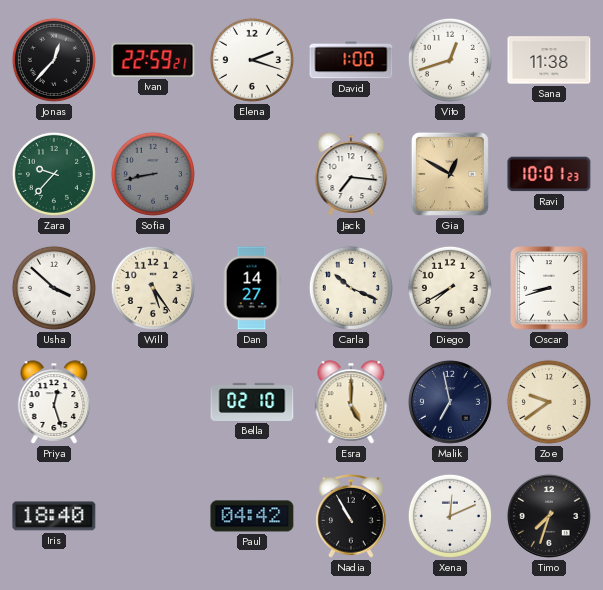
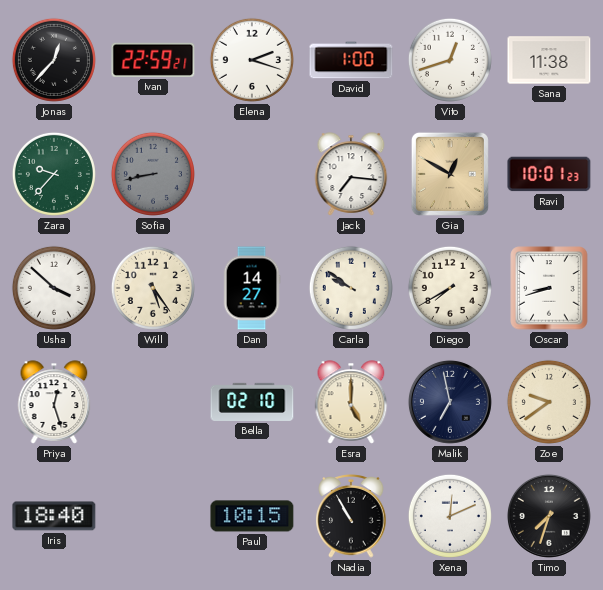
Carla: 10:19 -> 9:51
Paul: 04:42 -> 10:15
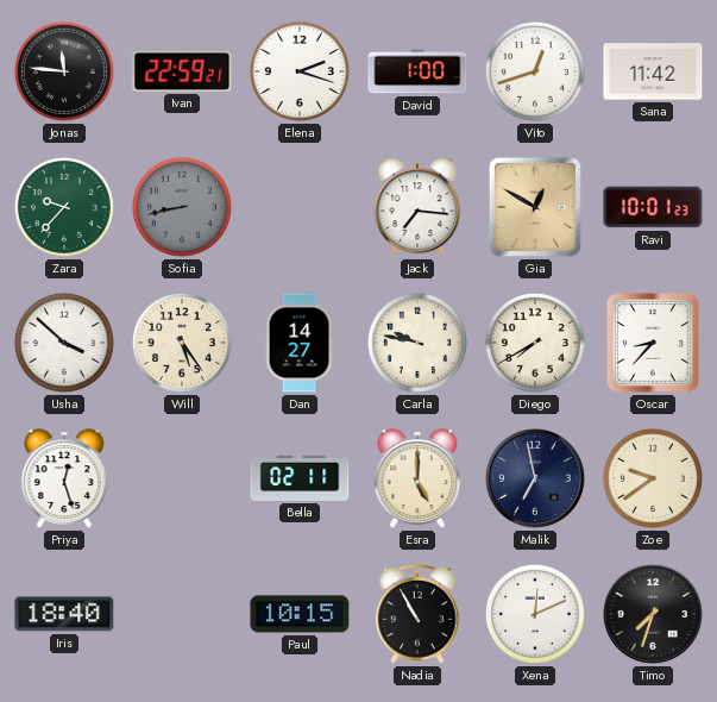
Jonas: 12:37 -> 11:46
Sana: 11:38 -> 11:42
Carla: 9:51 -> 9:47
Oscar: 8:42 -> 8:37
Bella: 02:10 -> 02:11
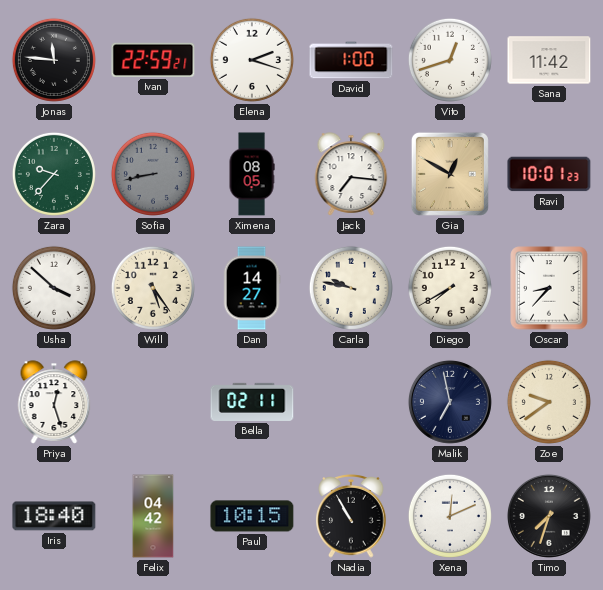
Ximena: none -> 08:05
Esra: 5:00 -> none
Felix: none -> 04:42
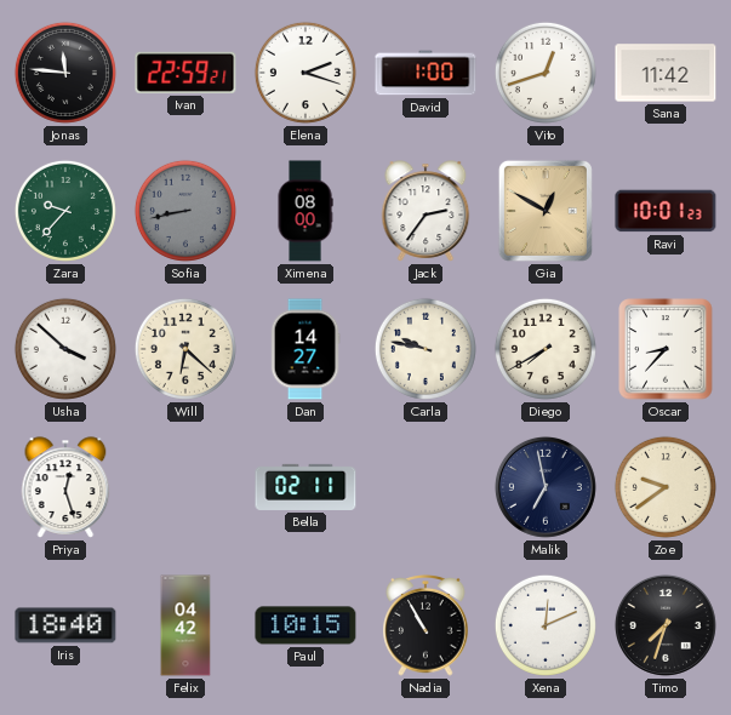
Ximena: 08:05 -> 08:00
Jack: 7:16 -> 2:36
Will: 5:24 -> 6:22
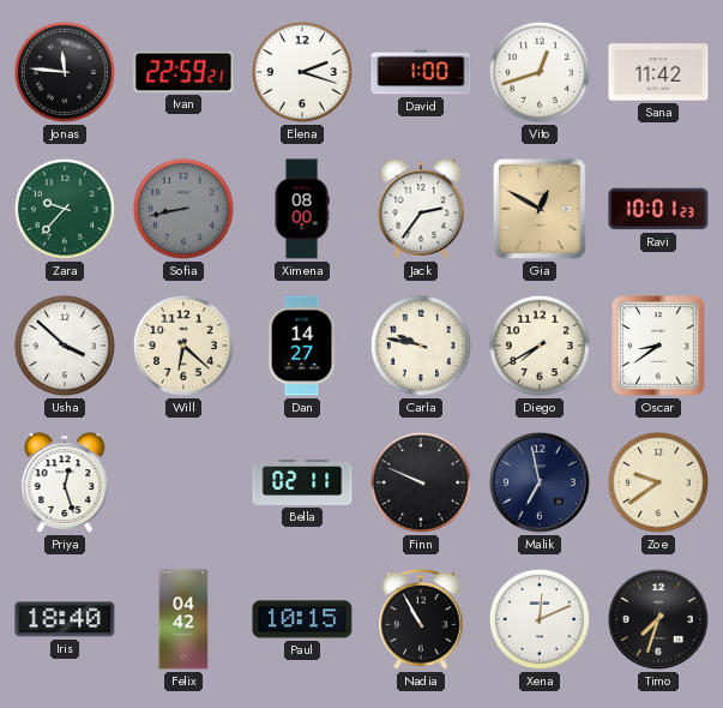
Oscar: 8:37 -> 8:39
Finn: none -> 9:49
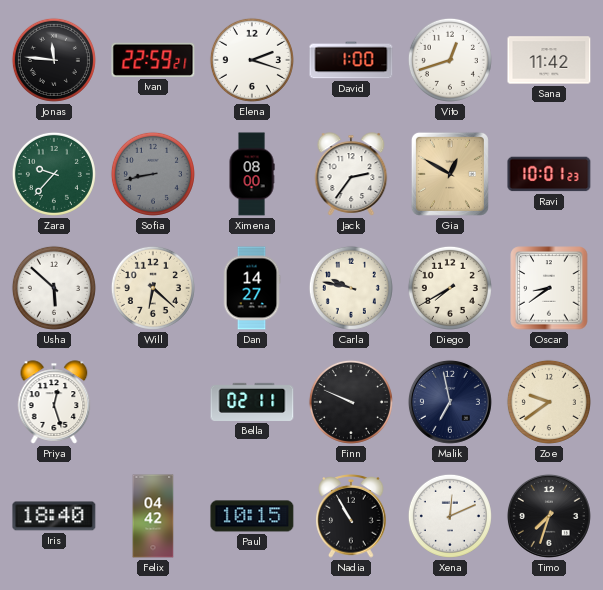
Usha: 3:52 -> 5:52
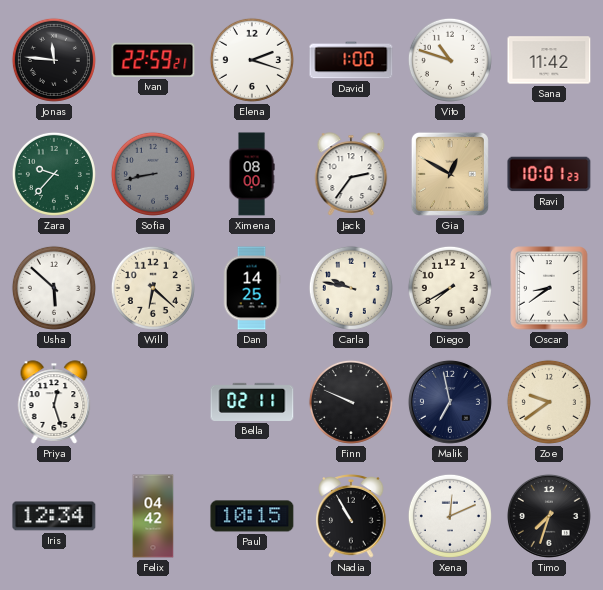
Vito: 12:42 -> 10:48
Dan: 14:27 -> 14:25
Iris: 18:40 -> 12:34
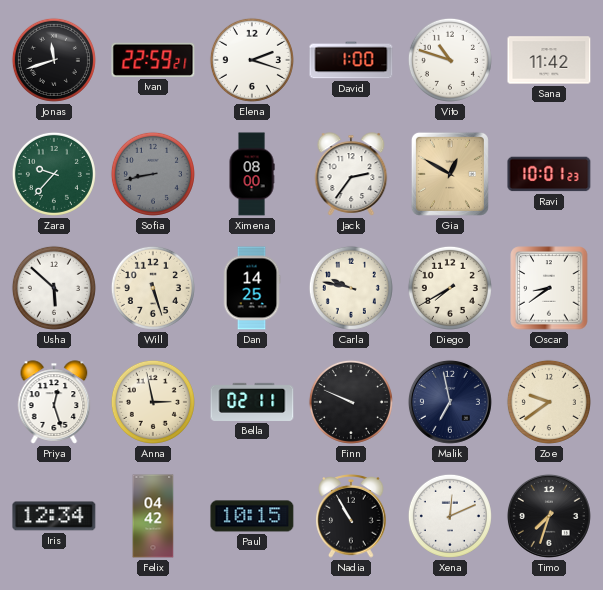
Jonas: 11:46 -> 11:42
Will: 6:22 -> 5:27
Anna: none -> 2:58
